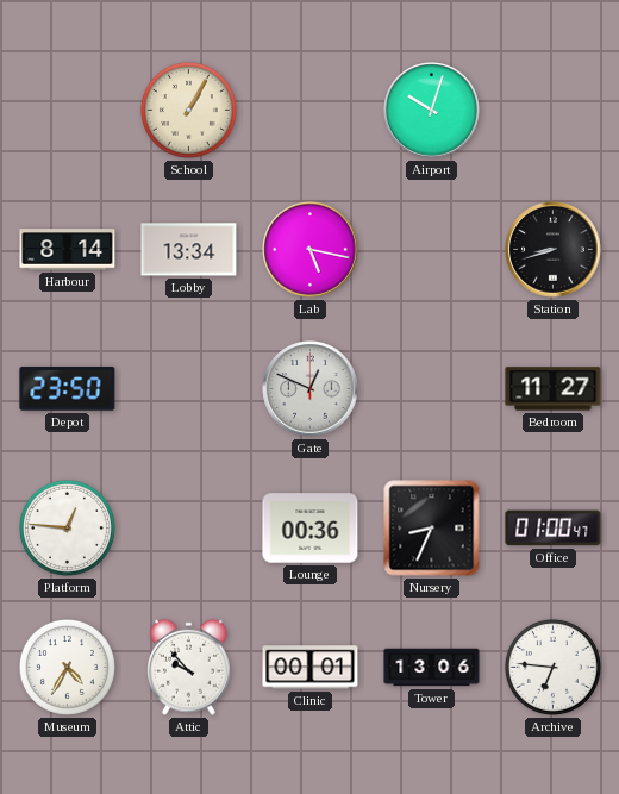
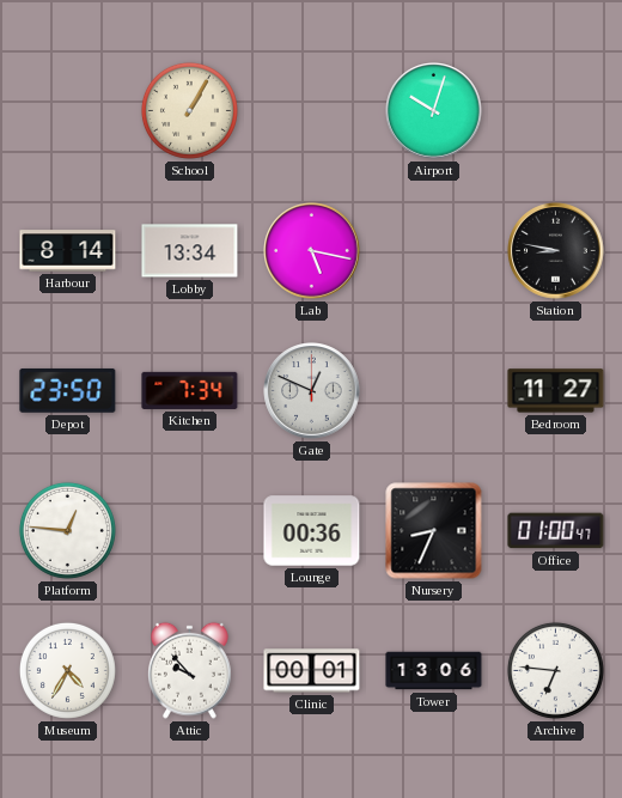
Station: 8:42 -> 8:47
Kitchen: none -> 7:34
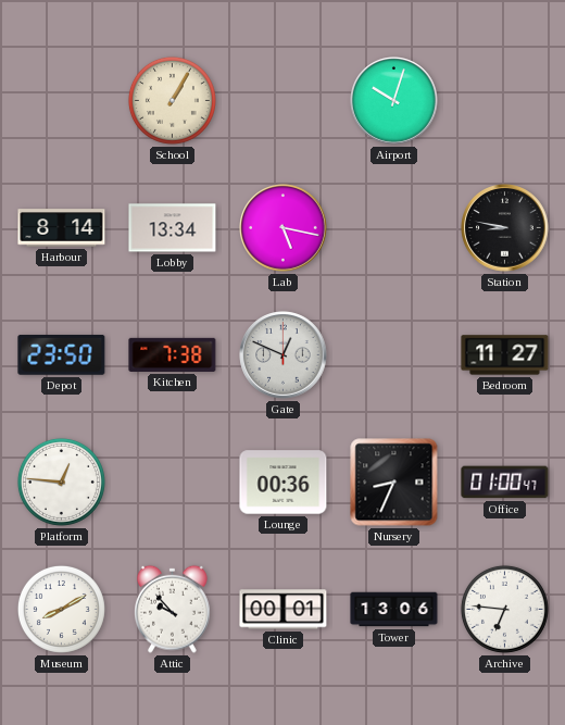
Kitchen: 7:34 -> 7:38
Museum: 4:35 -> 8:10
